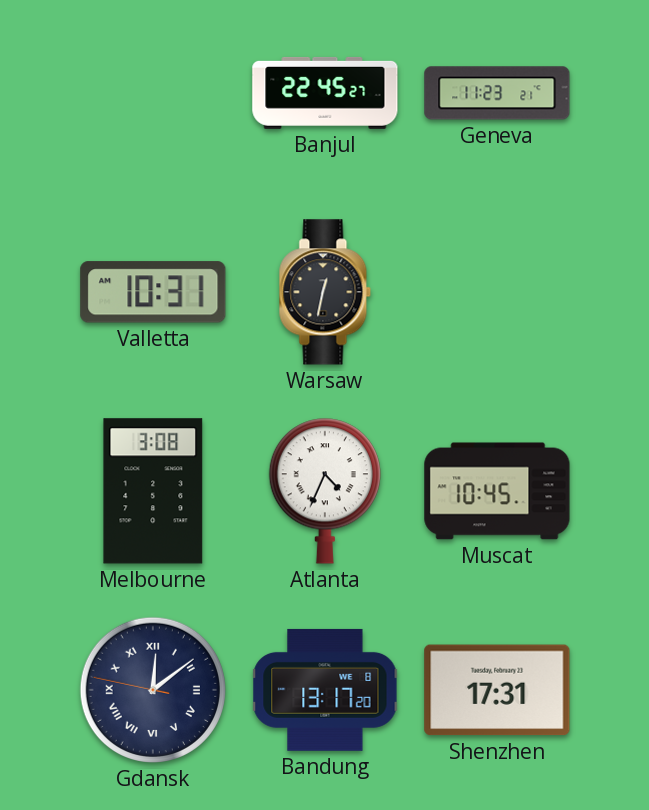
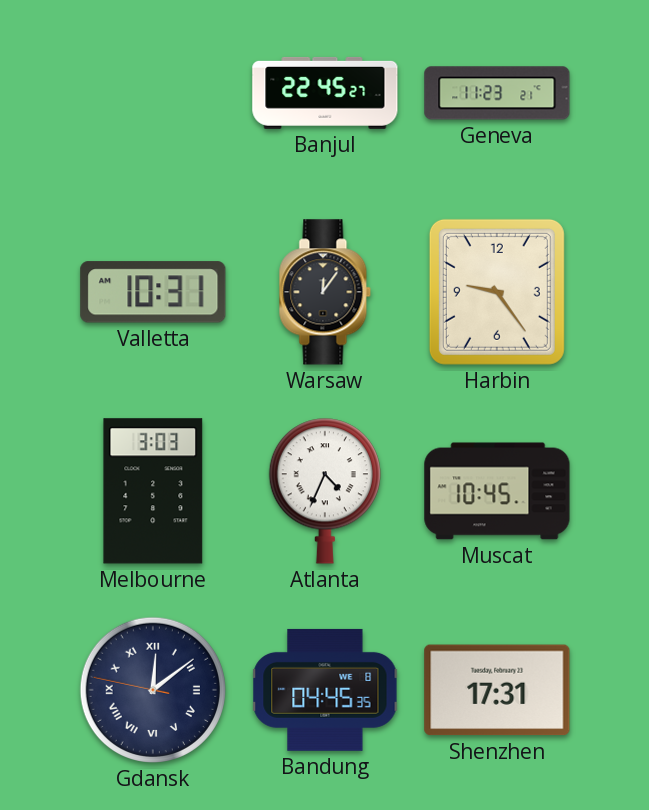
Warsaw: 12:32 -> 12:06
Harbin: none -> 9:24
Melbourne: 3:08 -> 3:03
Bandung: 13:17 -> 04:45
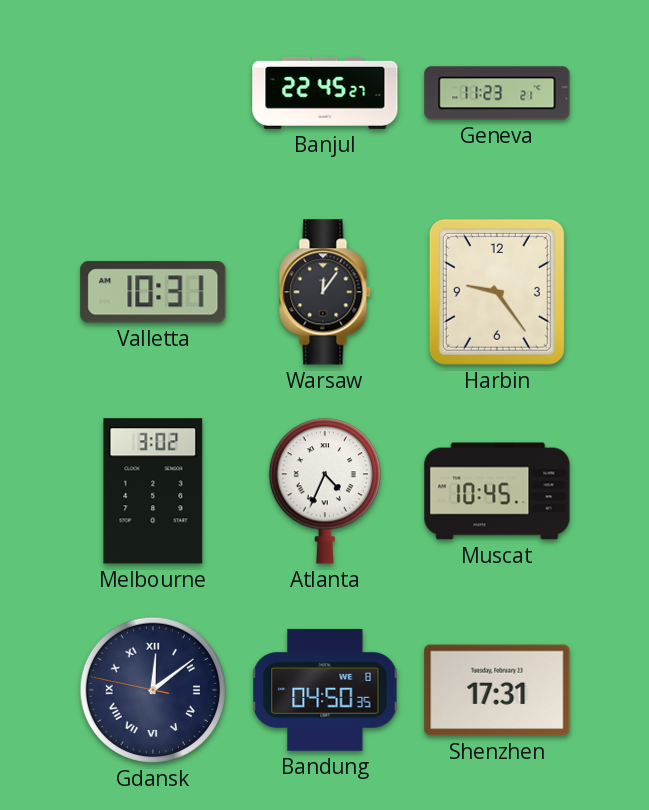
Melbourne: 3:03 -> 3:02
Bandung: 04:45 -> 04:50
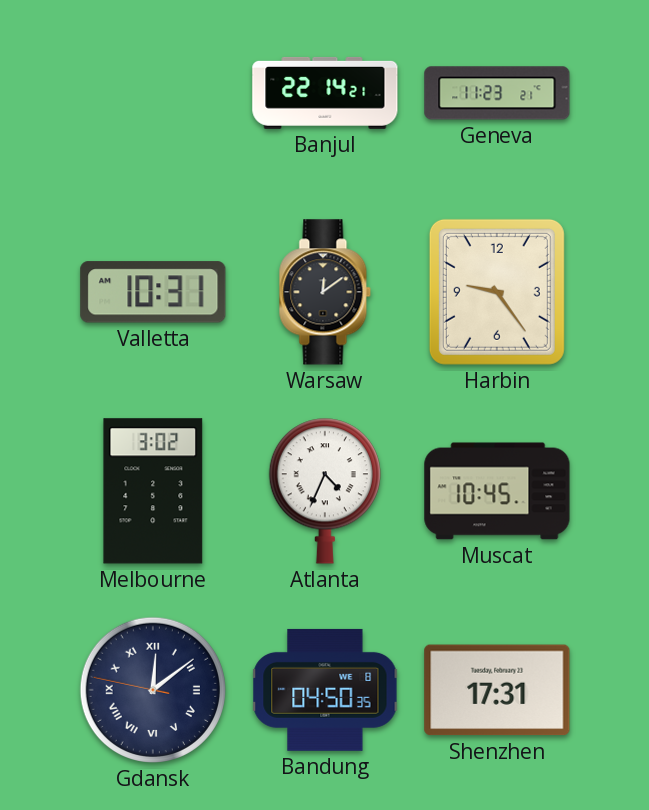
Banjul: 22:45 -> 22:14
Warsaw: 12:06 -> 12:09
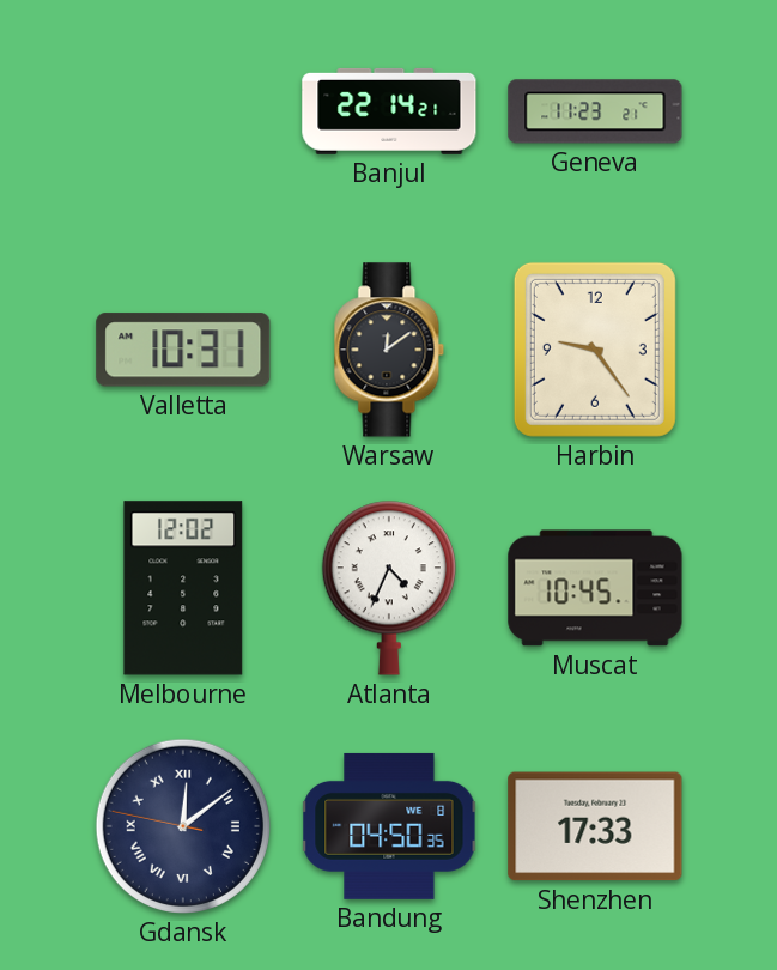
Melbourne: 3:02 -> 12:02
Shenzhen: 17:31 -> 17:33
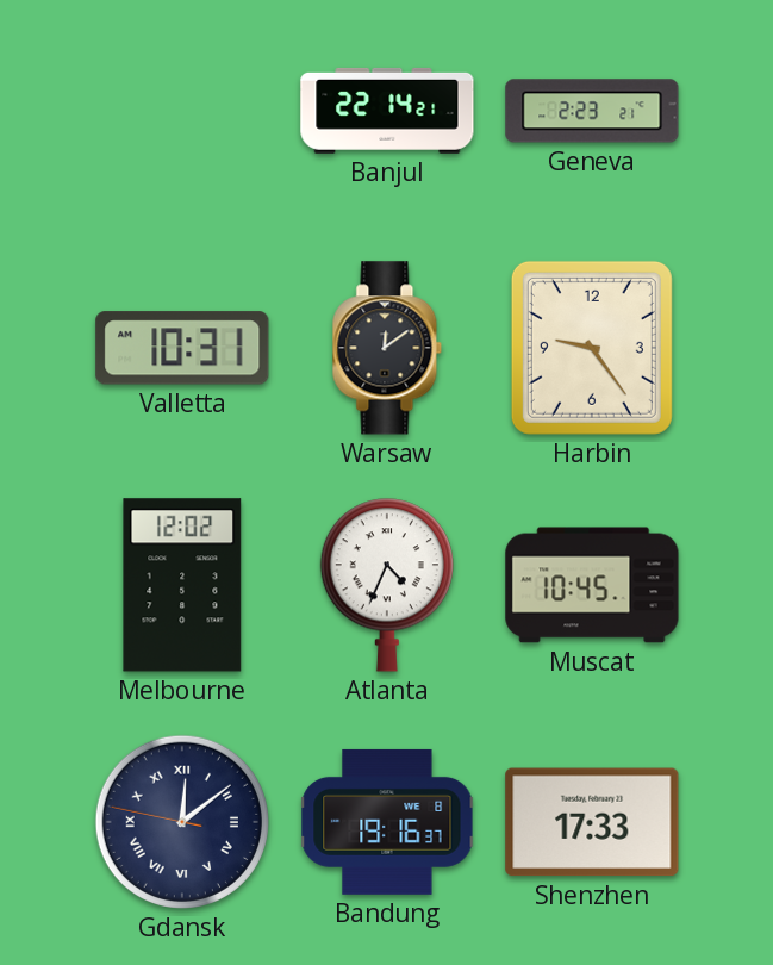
Geneva: 11:23 -> 2:23
Bandung: 04:50 -> 19:16
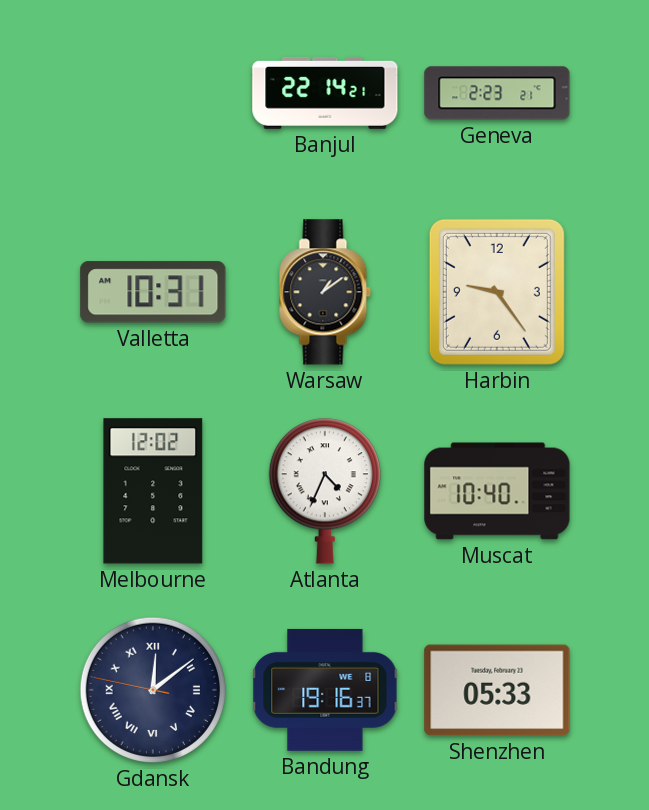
Warsaw: 12:09 -> 1:09
Muscat: 10:45 -> 10:40
Shenzhen: 17:33 -> 05:33
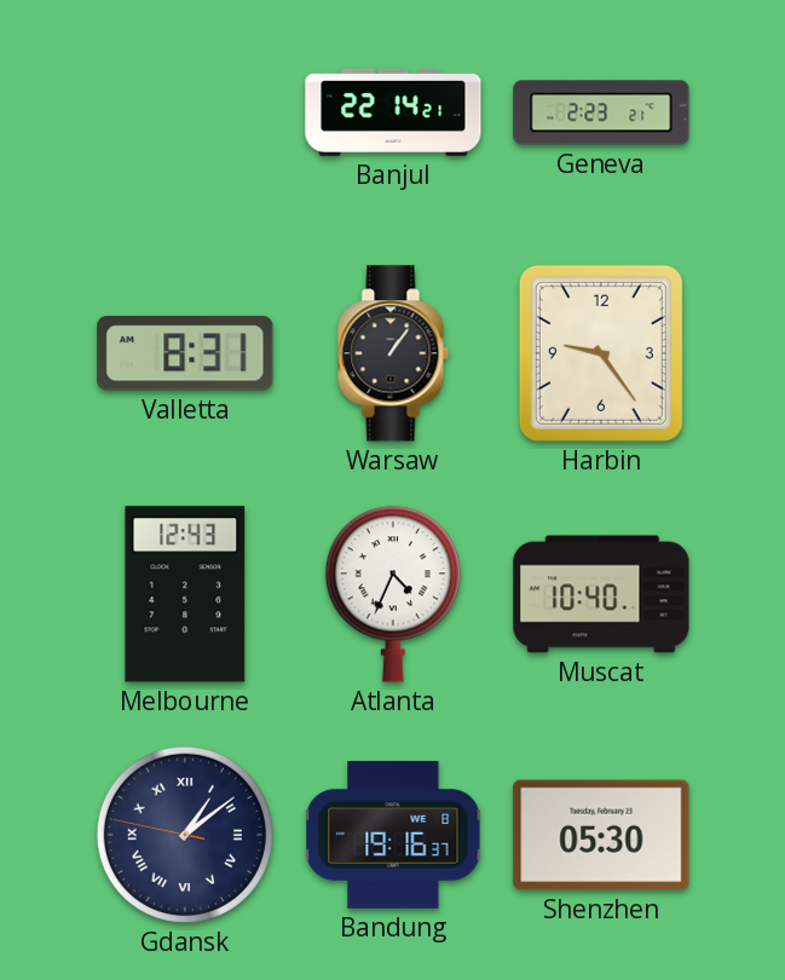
Valletta: 10:31 -> 8:31
Warsaw: 1:09 -> 1:06
Melbourne: 12:02 -> 12:43
Gdansk: 12:08 -> 1:08
Shenzhen: 05:33 -> 05:30
